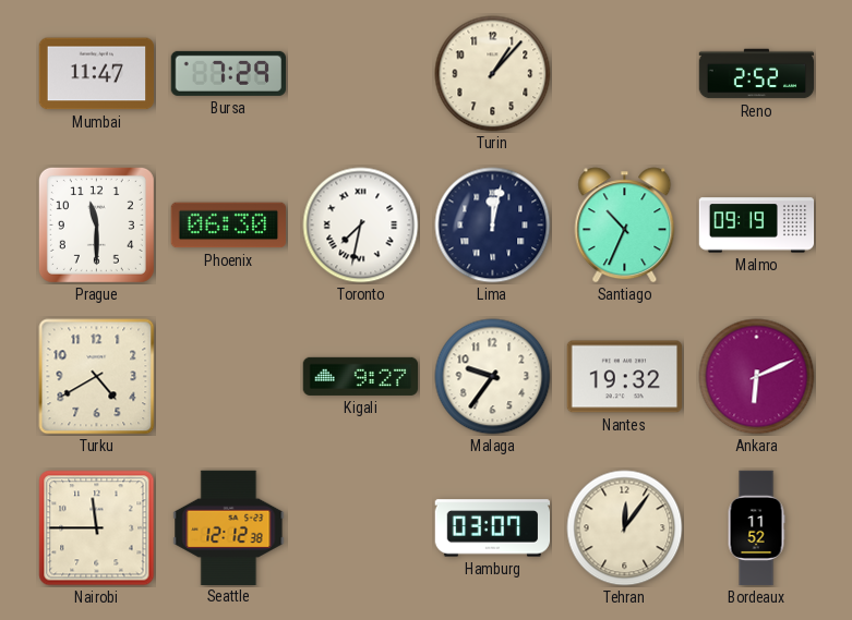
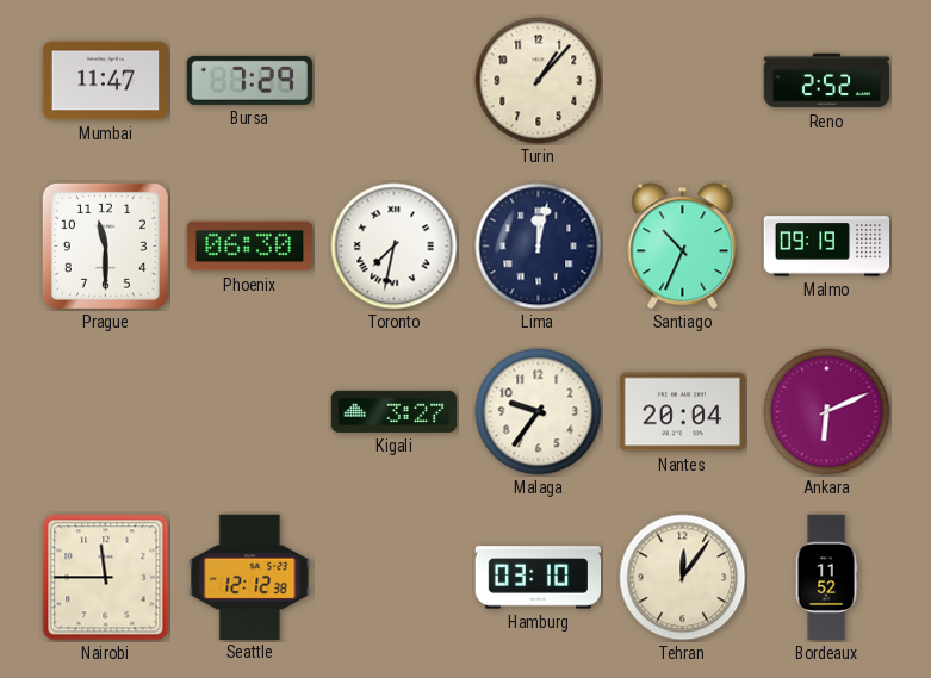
Turku: 4:40 -> none
Kigali: 9:27 -> 3:27
Nantes: 19:32 -> 20:04
Hamburg: 03:07 -> 03:10
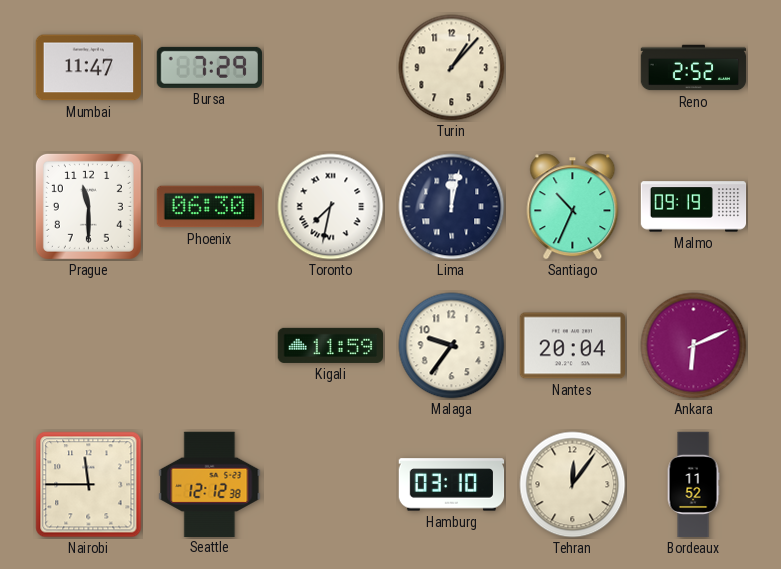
Kigali: 3:27 -> 11:59
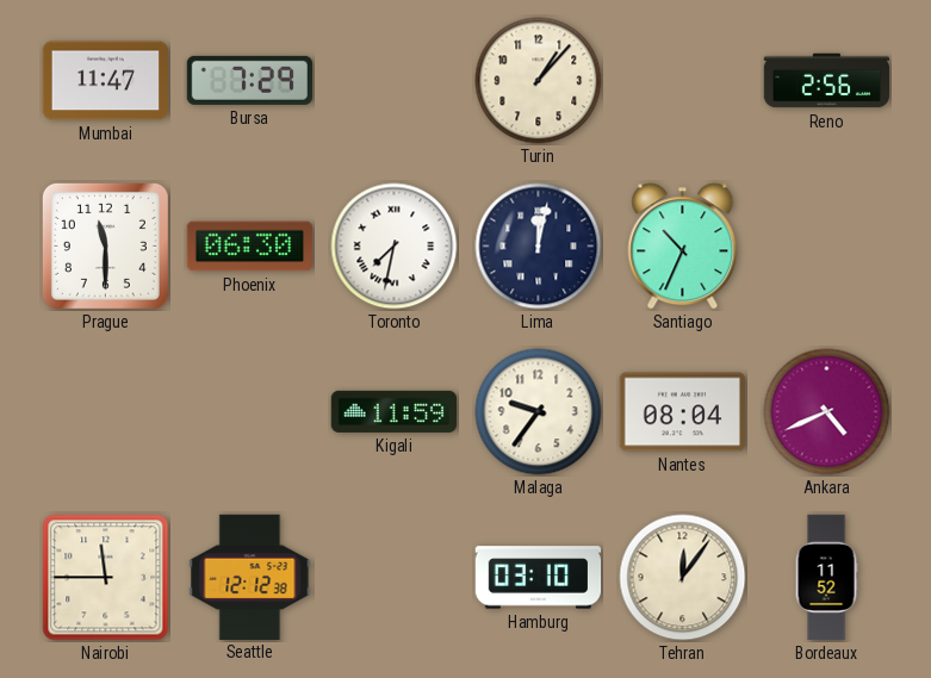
Reno: 2:52 -> 2:56
Malmo: 09:19 -> none
Nantes: 20:04 -> 08:04
Ankara: 6:11 -> 4:41
